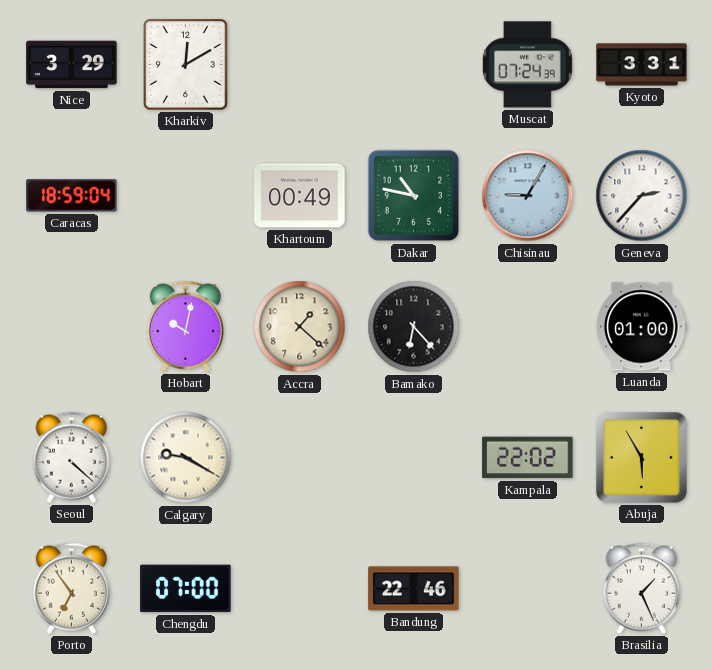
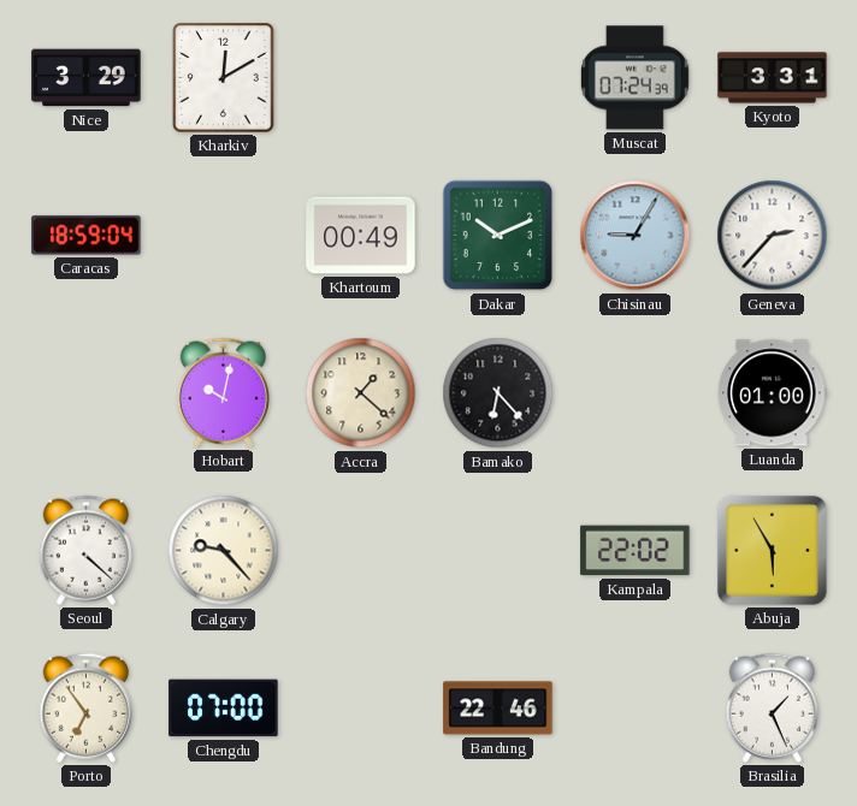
Dakar: 10:47 -> 10:11
Calgary: 9:20 -> 9:23
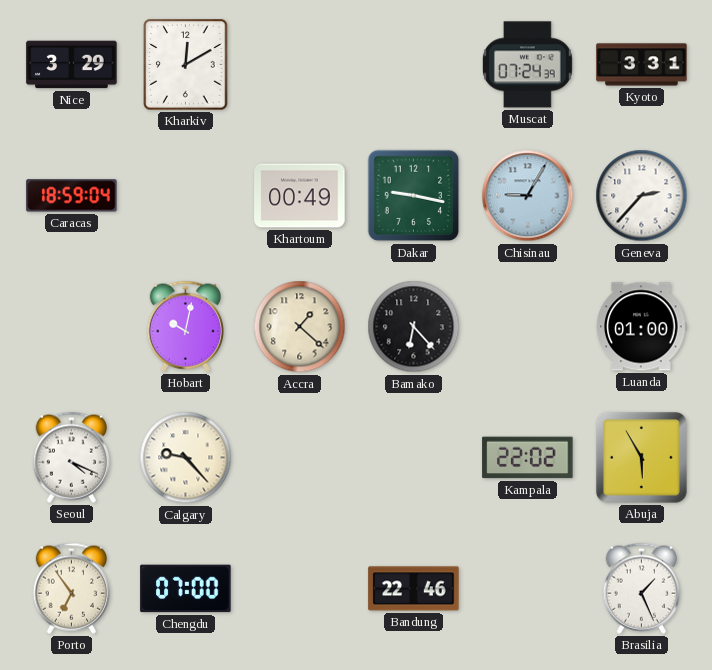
Dakar: 10:11 -> 9:17
Seoul: 4:22 -> 4:19
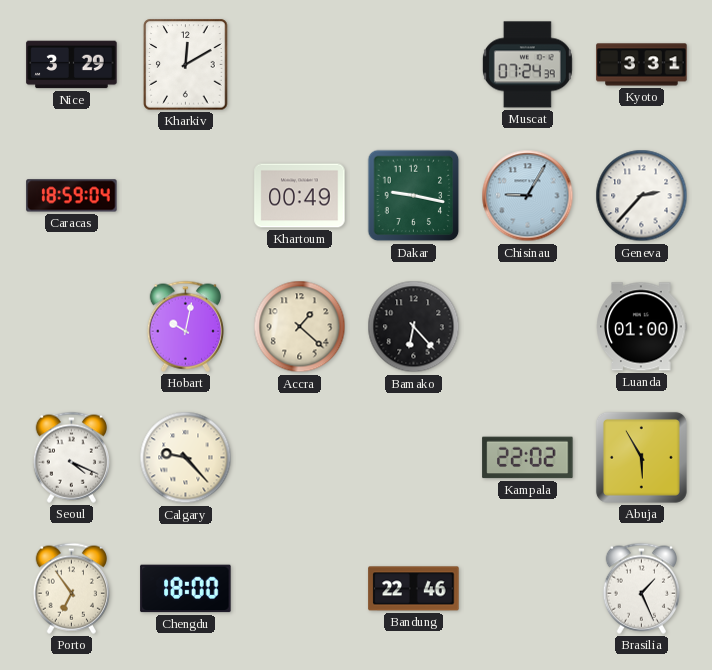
Chengdu: 07:00 -> 18:00
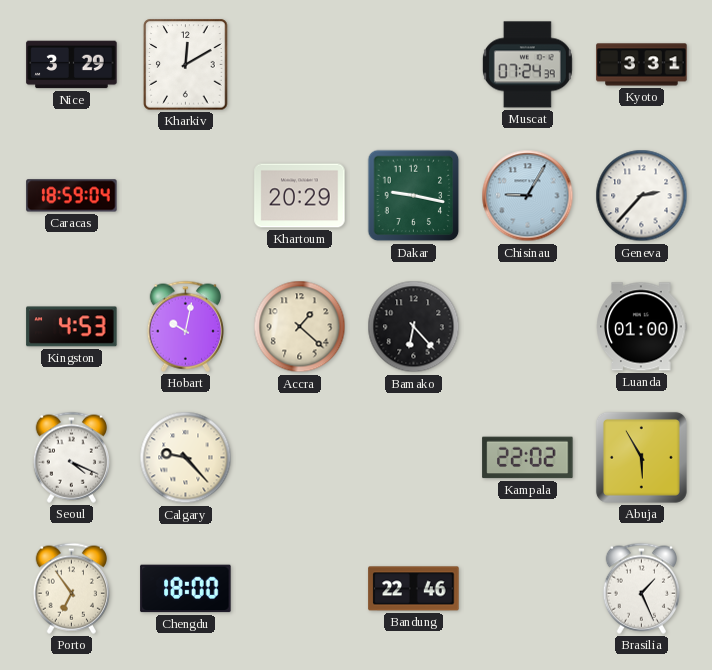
Khartoum: 00:49 -> 20:29
Kingston: none -> 4:53
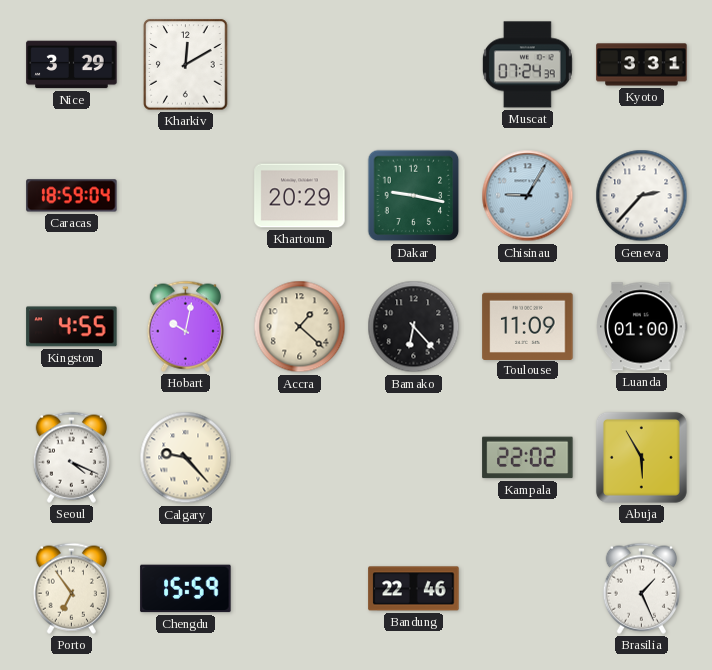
Kingston: 4:53 -> 4:55
Toulouse: none -> 11:09
Chengdu: 18:00 -> 15:59
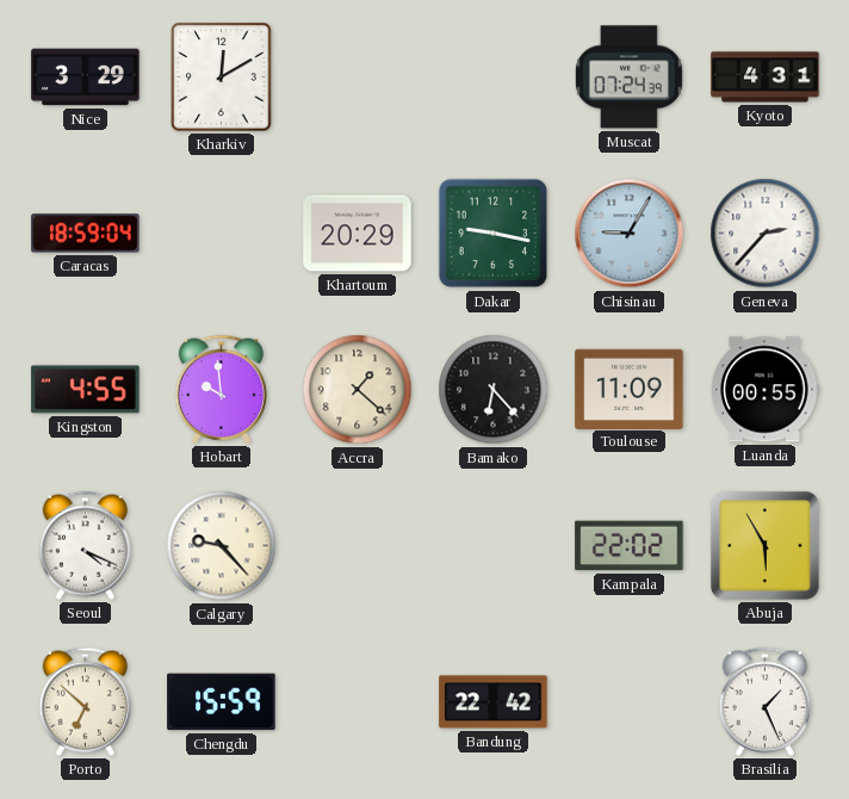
Kyoto: 3:31 -> 4:31
Hobart: 10:02 -> 9:59
Luanda: 01:00 -> 00:55
Porto: 6:54 -> 6:52
Bandung: 22:46 -> 22:42
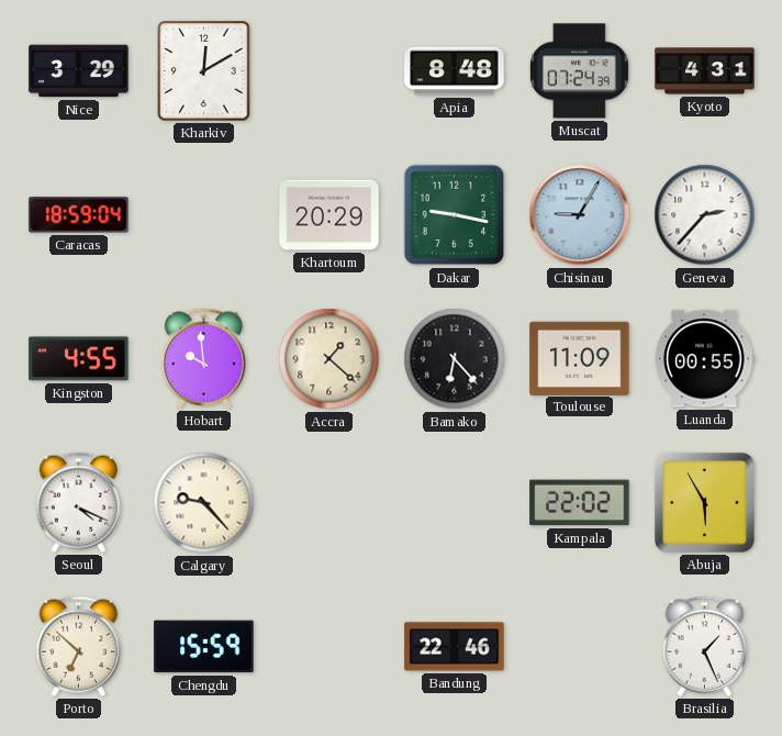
Apia: none -> 8:48
Bandung: 22:42 -> 22:46
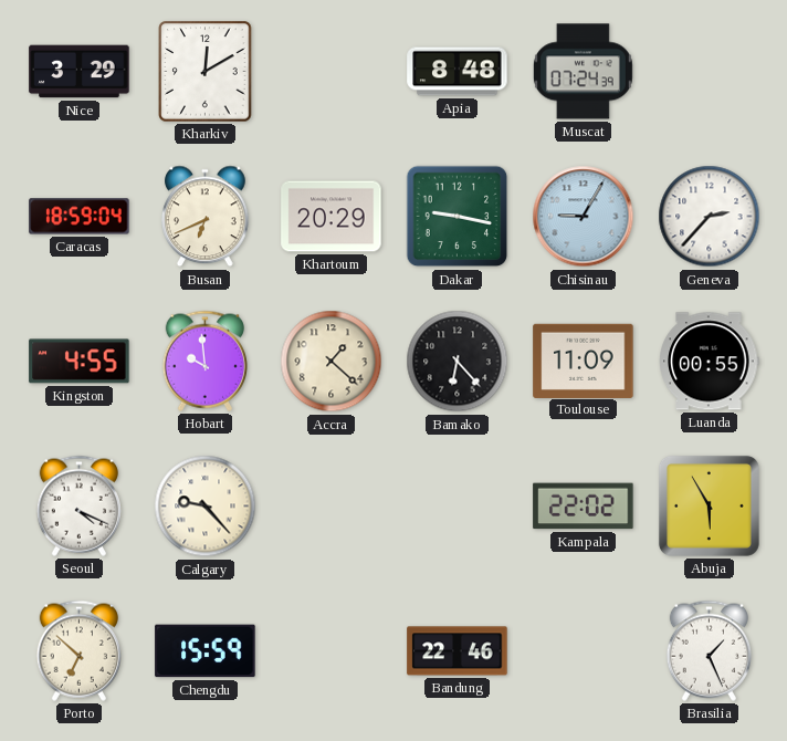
Kyoto: 4:31 -> none
Busan: none -> 6:41
